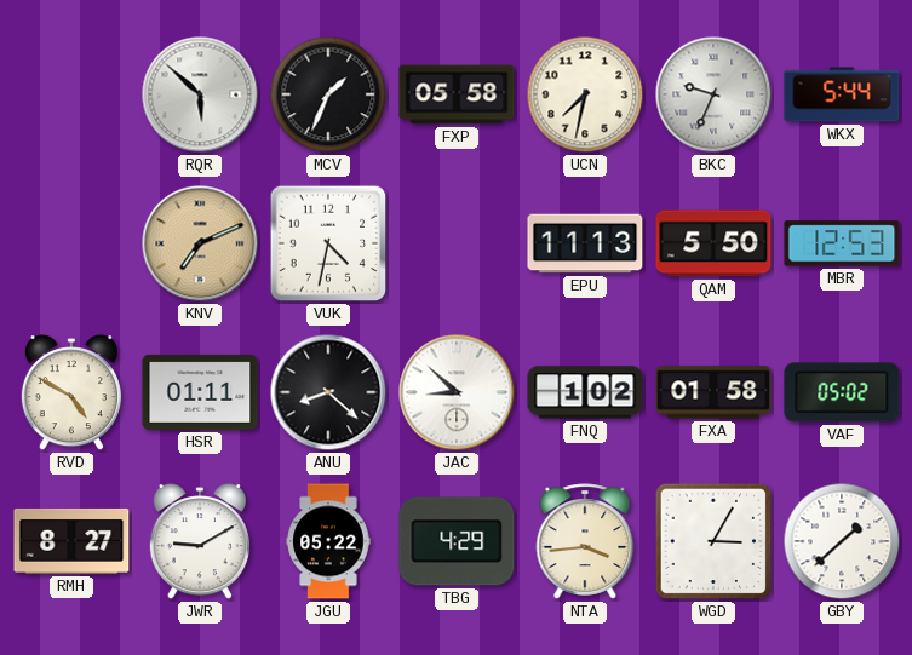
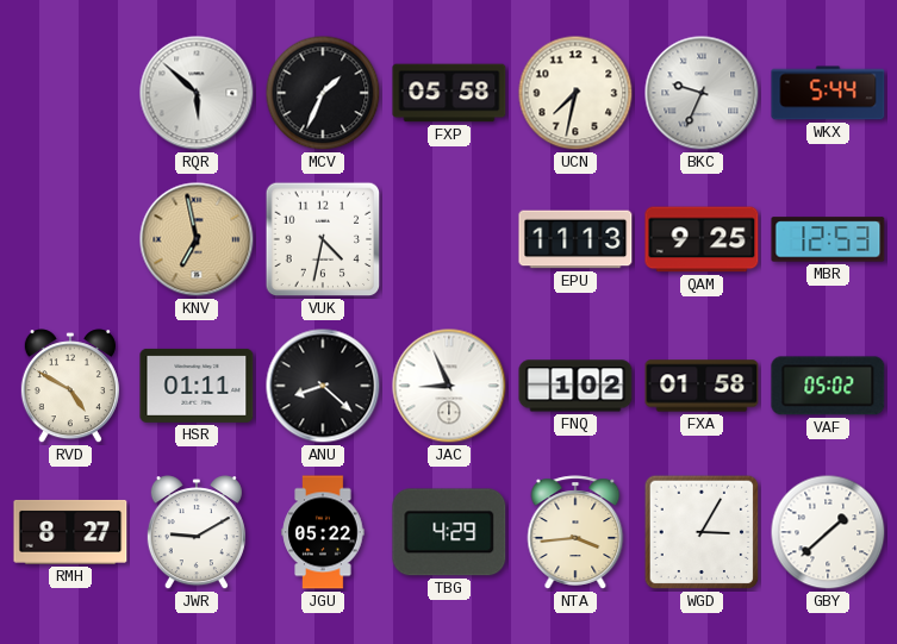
KNV: 7:11 -> 6:58
QAM: 5:50 -> 9:25
JAC: 8:52 -> 8:56
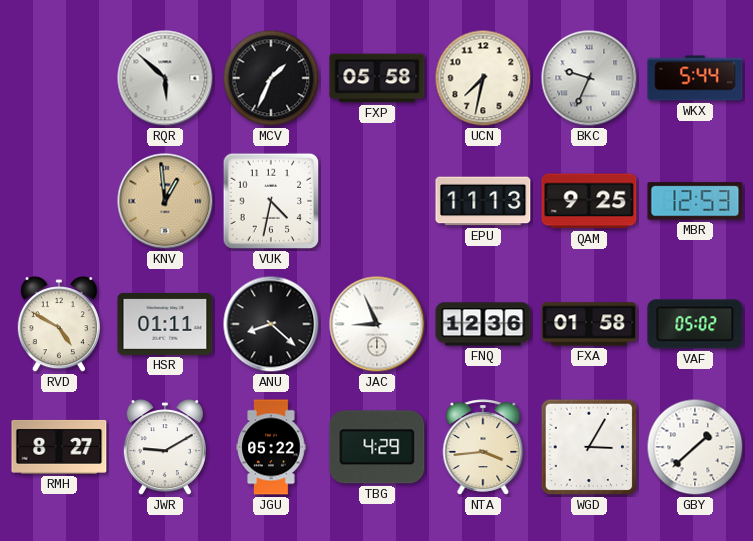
KNV: 6:58 -> 12:59
FNQ: 1:02 -> 12:36
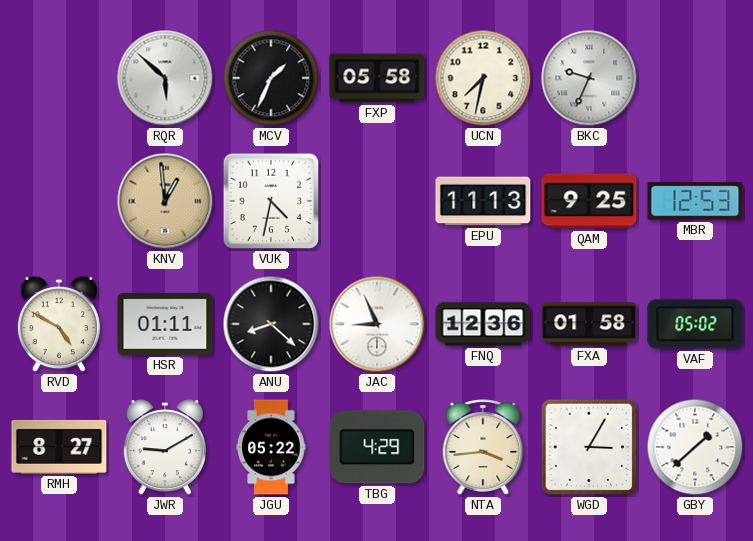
WKX: 5:44 -> none
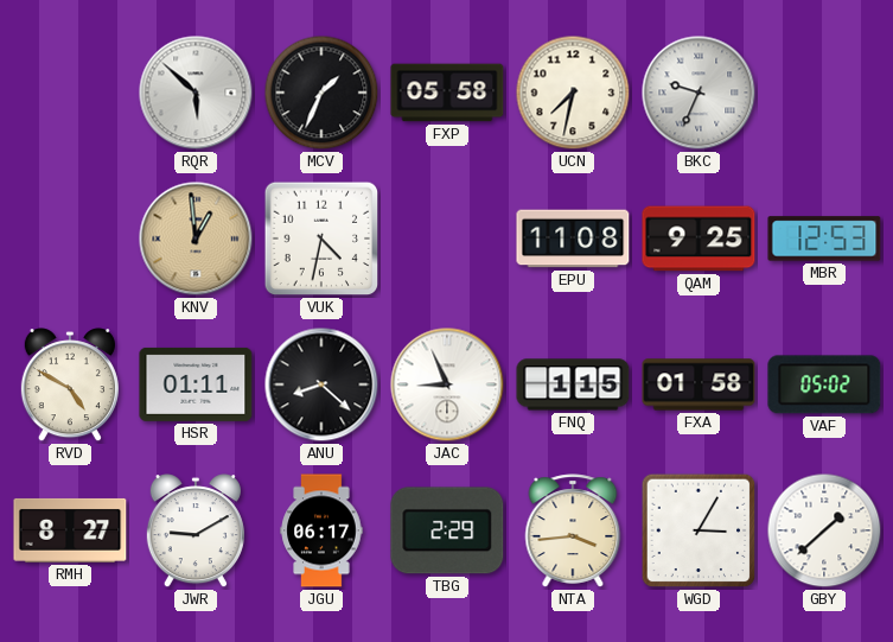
EPU: 11:13 -> 11:08
FNQ: 12:36 -> 1:15
JGU: 05:22 -> 06:17
TBG: 4:29 -> 2:29
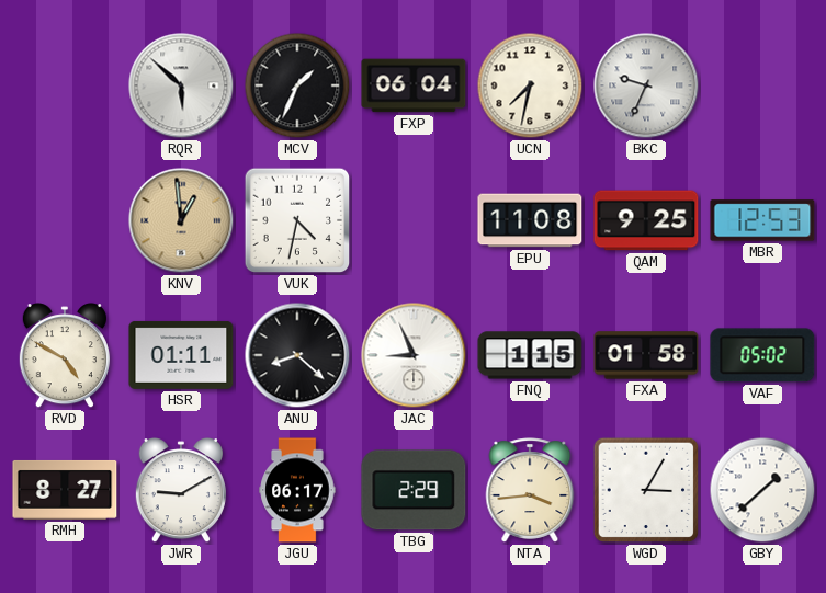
FXP: 05:58 -> 06:04
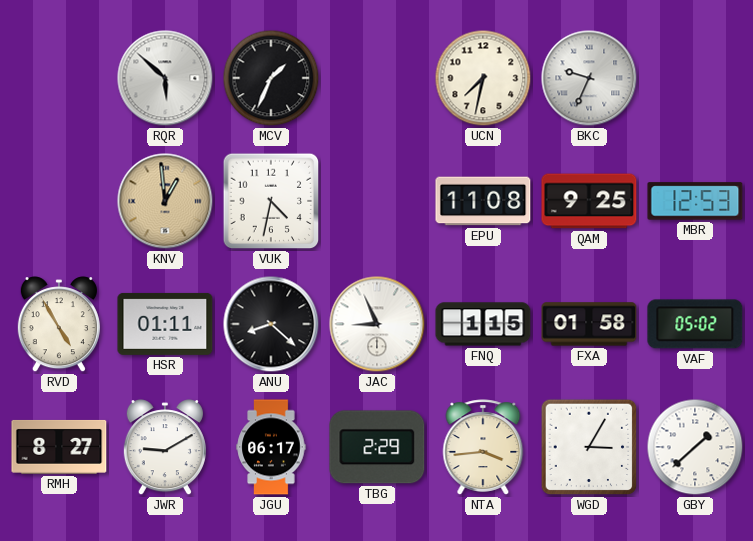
FXP: 06:04 -> none
RVD: 4:50 -> 4:55
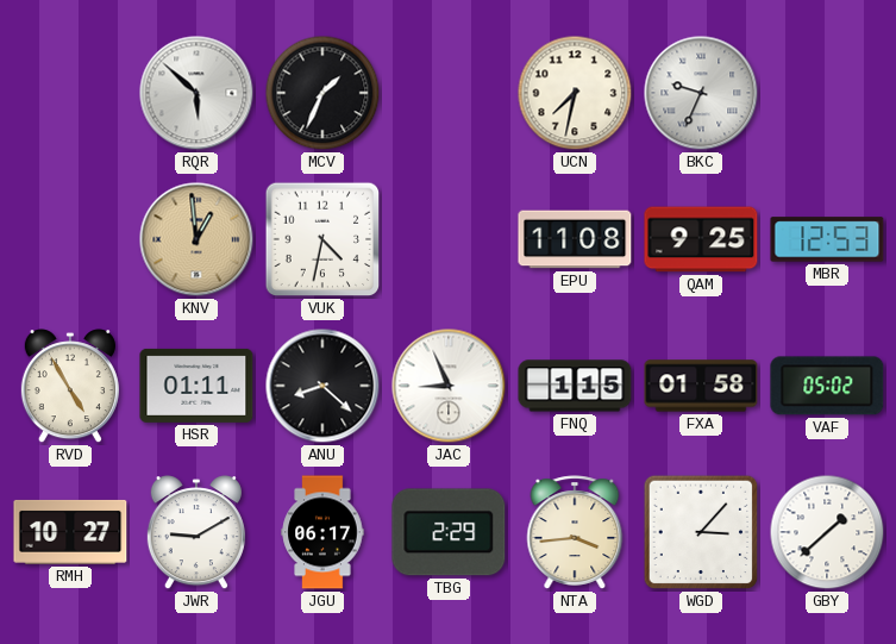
RMH: 8:27 -> 10:27
WGD: 3:05 -> 3:07
